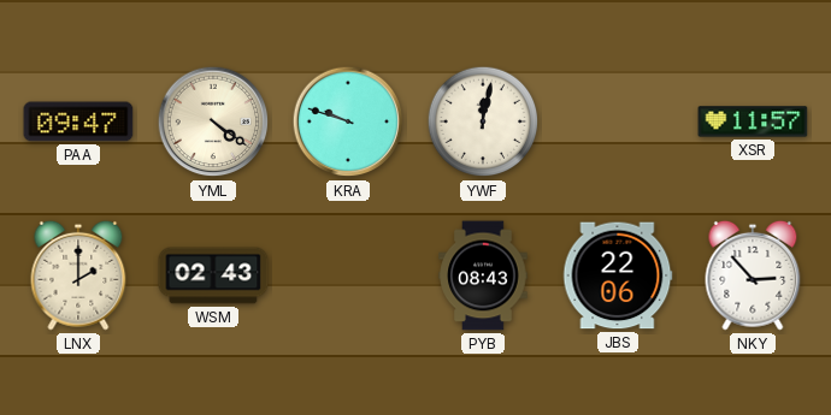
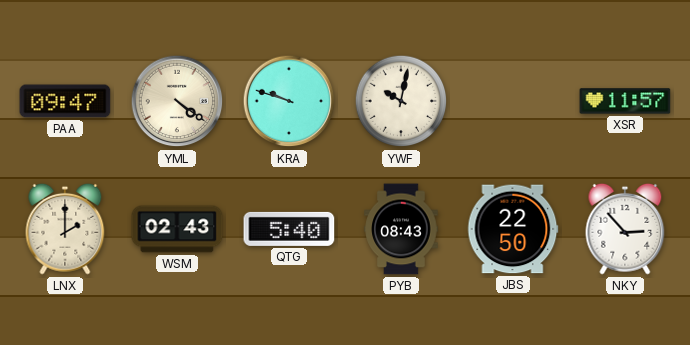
YWF: 12:02 -> 10:02
QTG: none -> 5:40
JBS: 22:06 -> 22:50
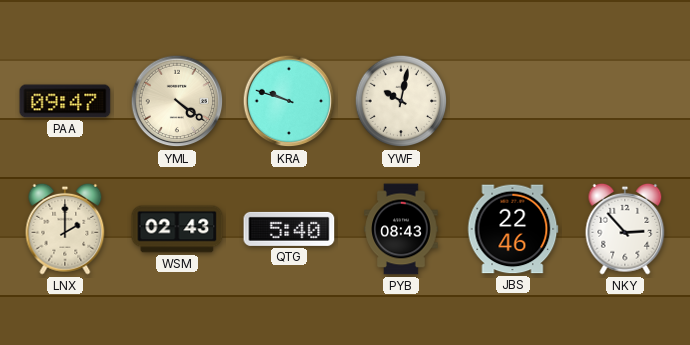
XSR: 11:57 -> none
JBS: 22:50 -> 22:46
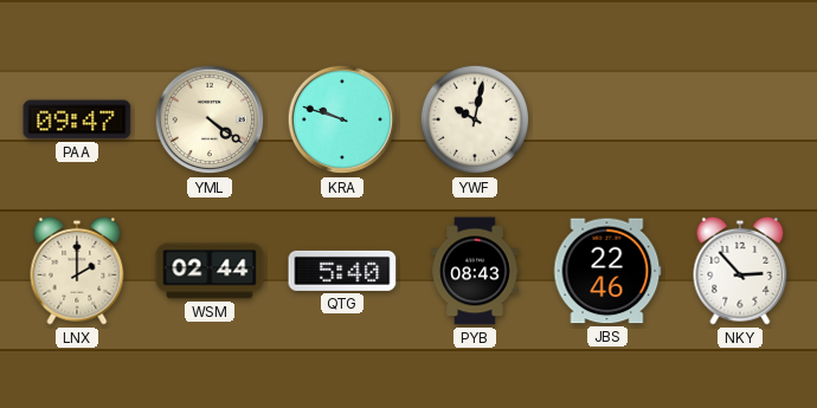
WSM: 02:43 -> 02:44
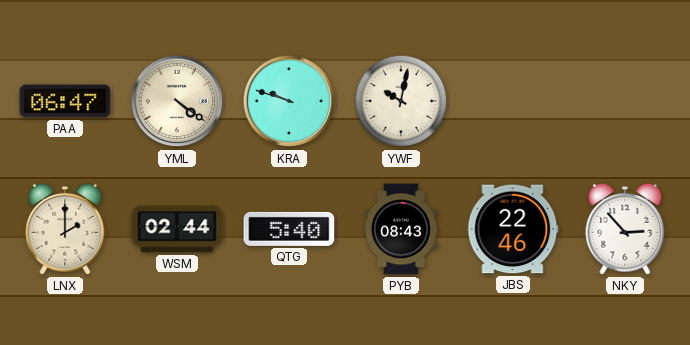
PAA: 09:47 -> 06:47
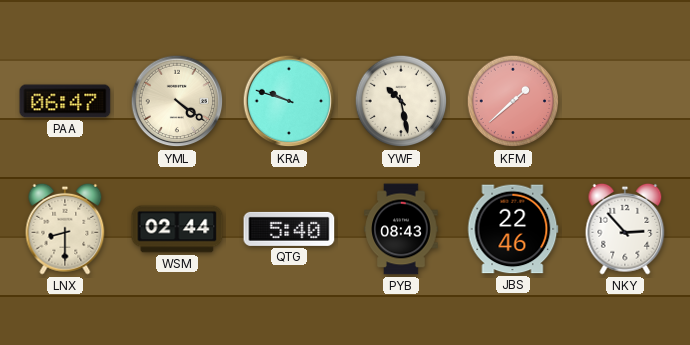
YWF: 10:02 -> 10:28
KFM: none -> 1:38
LNX: 2:00 -> 8:30
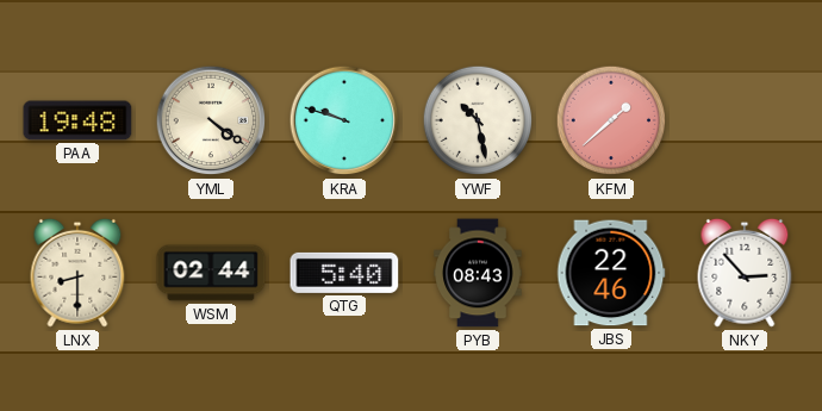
PAA: 06:47 -> 19:48
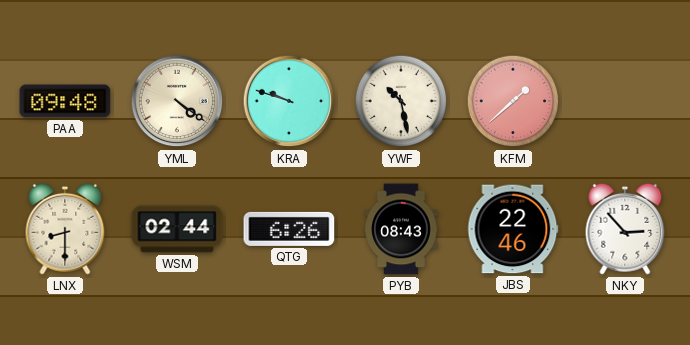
PAA: 19:48 -> 09:48
QTG: 5:40 -> 6:26
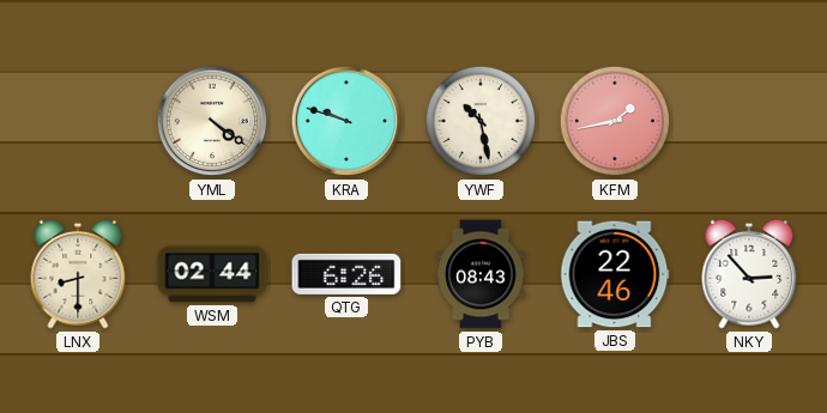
PAA: 09:48 -> none
KFM: 1:38 -> 1:43
